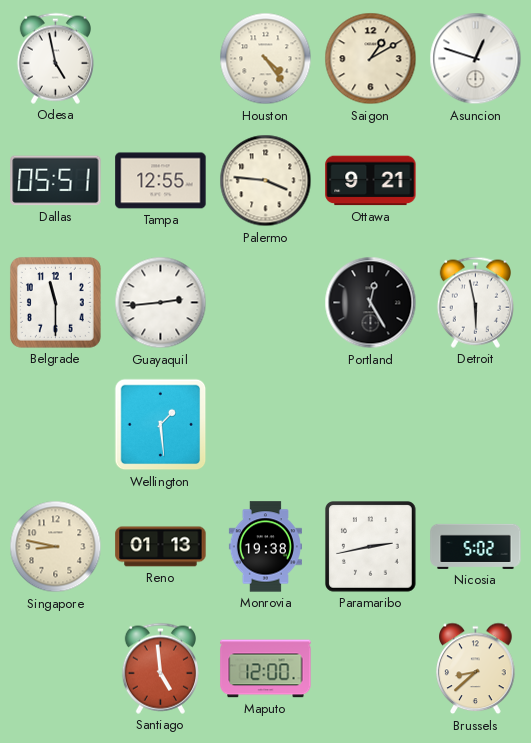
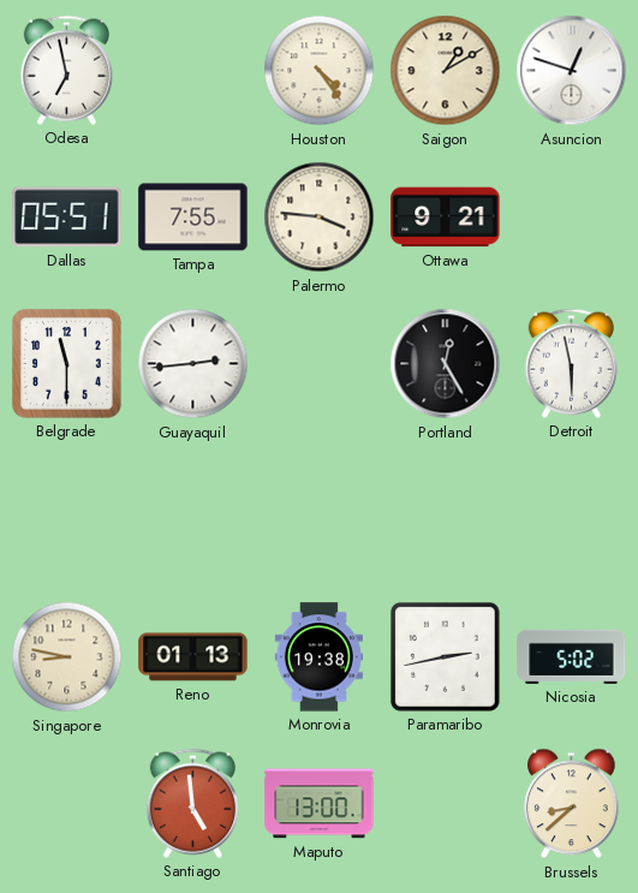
Odesa: 4:58 -> 6:58
Tampa: 12:55 -> 7:55
Wellington: 1:29 -> none
Maputo: 12:00 -> 13:00
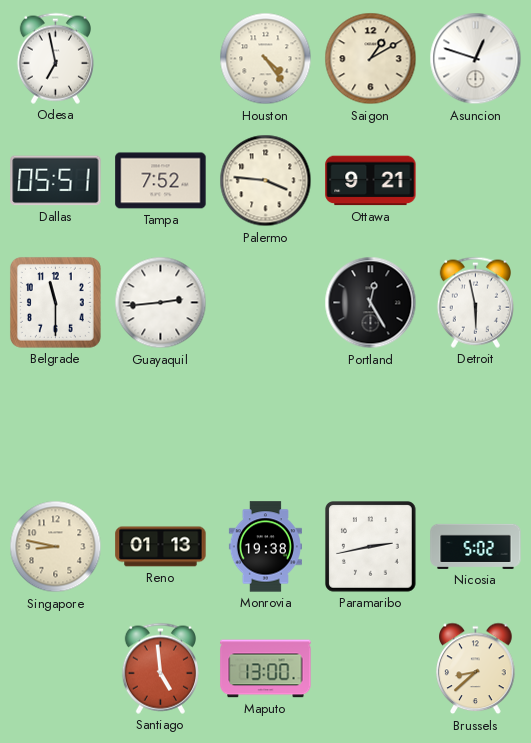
Tampa: 7:55 -> 7:52
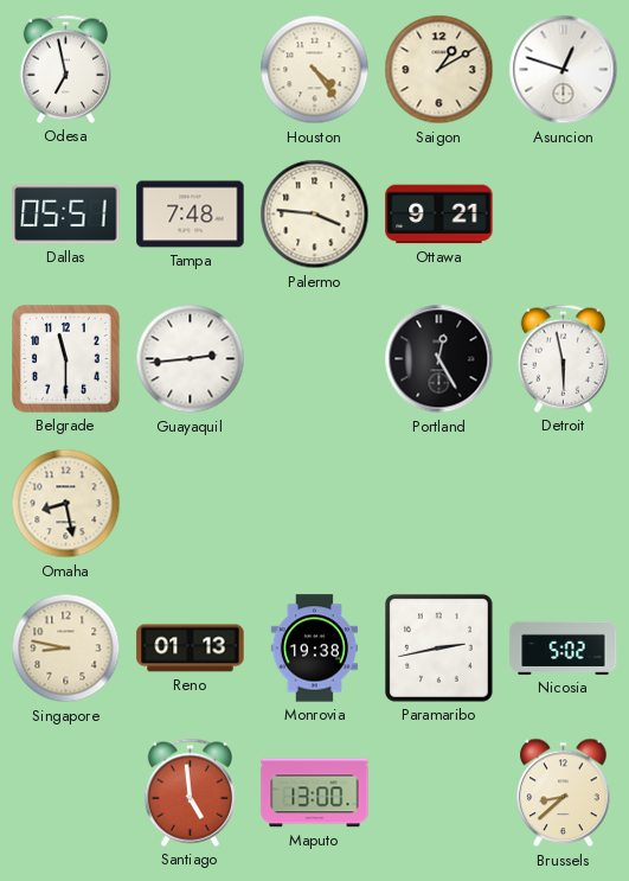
Tampa: 7:52 -> 7:48
Omaha: none -> 8:28
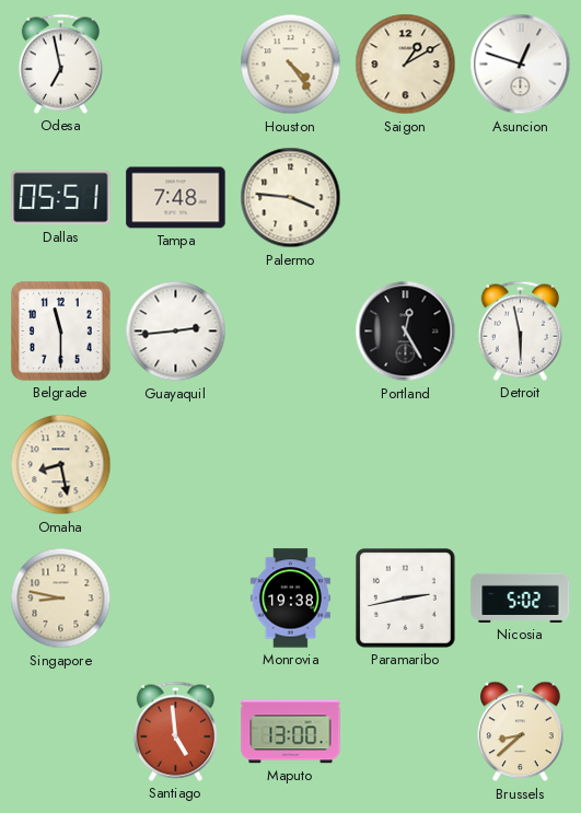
Ottawa: 9:21 -> none
Reno: 01:13 -> none
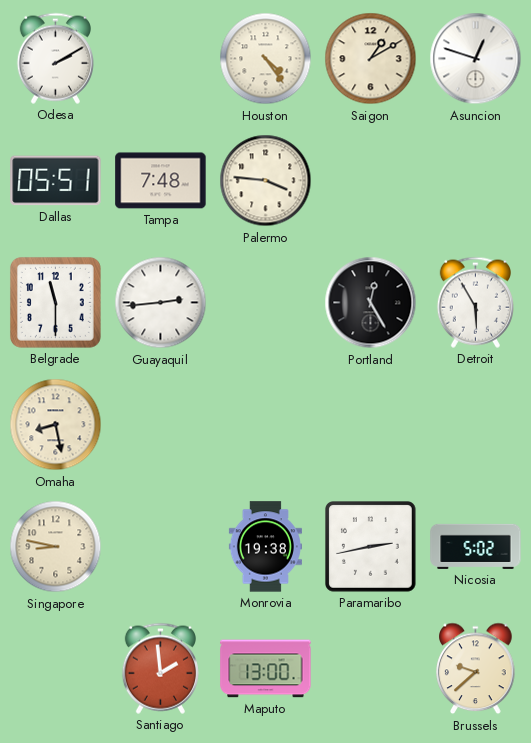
Odesa: 6:58 -> 2:10
Detroit: 5:58 -> 5:55
Santiago: 4:59 -> 1:59
Brussels: 8:38 -> 9:38
